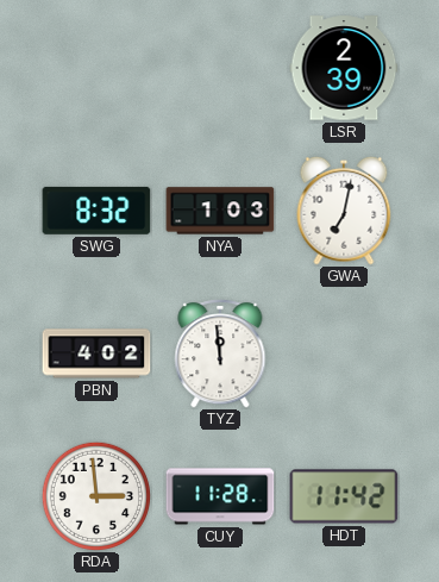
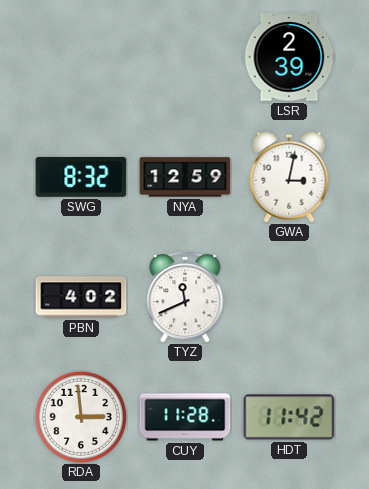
NYA: 1:03 -> 12:59
GWA: 7:02 -> 3:02
TYZ: 11:59 -> 11:41
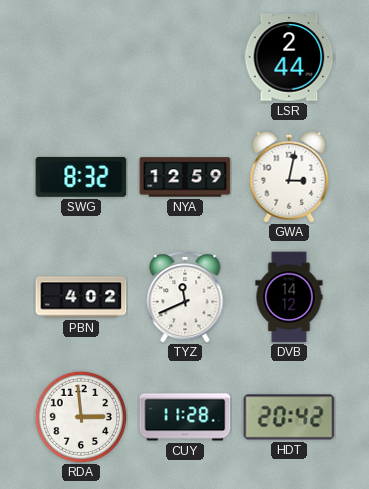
LSR: 2:39 -> 2:44
DVB: none -> 14:12
HDT: 11:42 -> 20:42
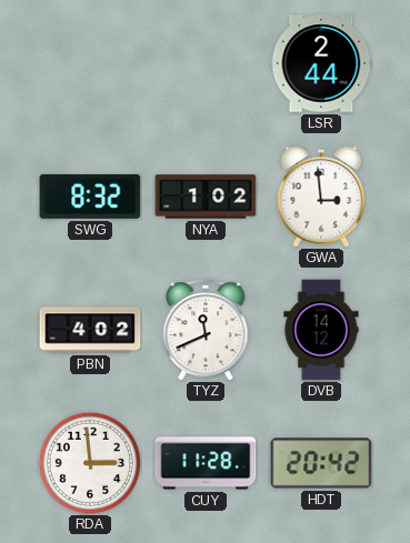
NYA: 12:59 -> 1:02
GWA: 3:02 -> 2:59
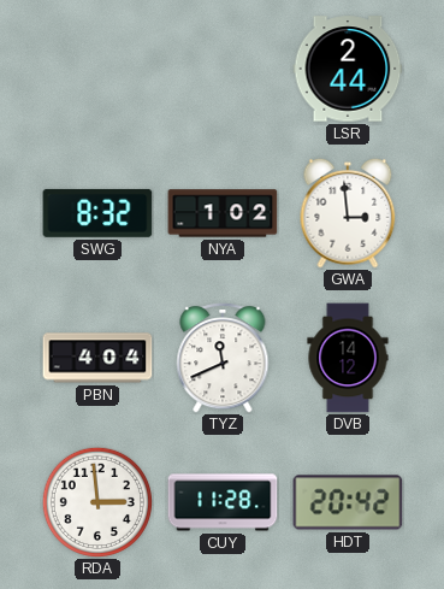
PBN: 4:02 -> 4:04
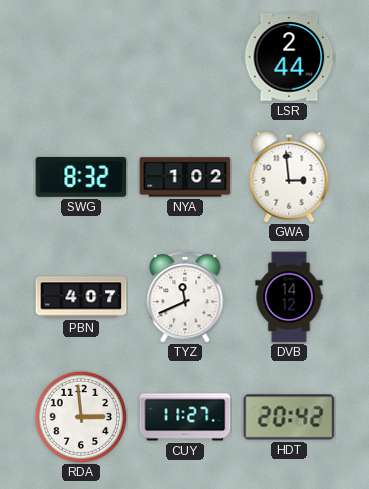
PBN: 4:04 -> 4:07
CUY: 11:28 -> 11:27
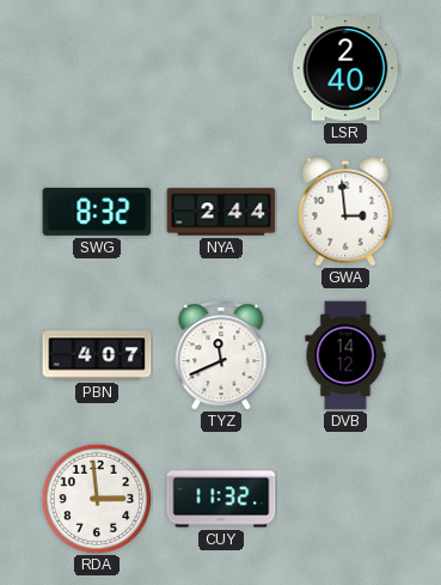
LSR: 2:44 -> 2:40
NYA: 1:02 -> 2:44
CUY: 11:27 -> 11:32
HDT: 20:42 -> none
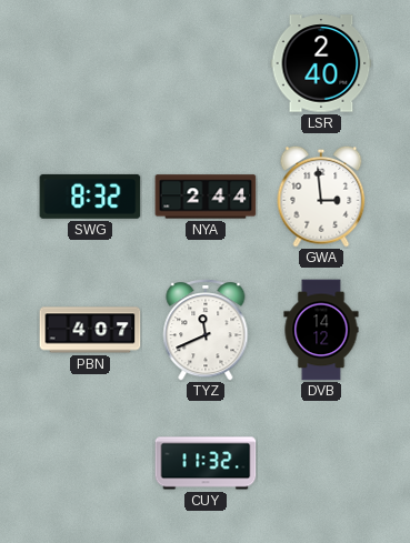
RDA: 2:59 -> none
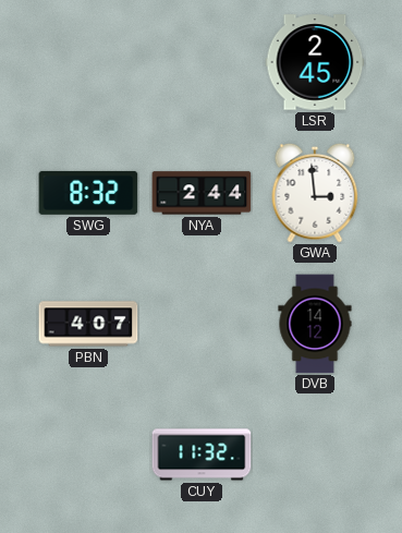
LSR: 2:40 -> 2:45
TYZ: 11:41 -> none
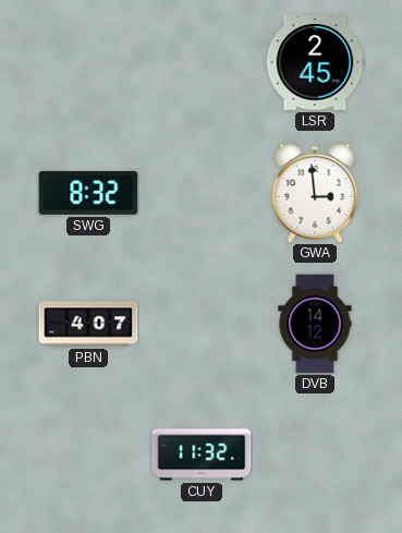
NYA: 2:44 -> none
